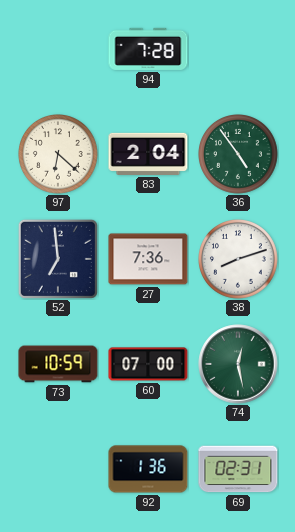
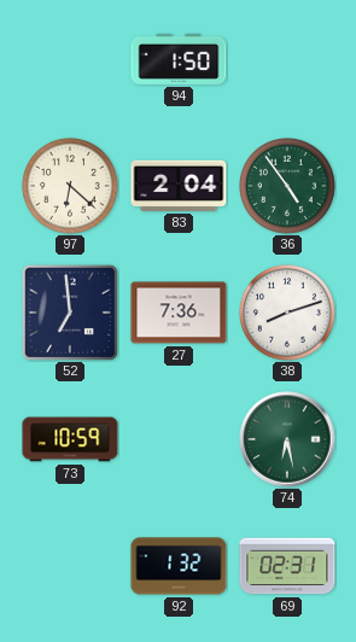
94: 7:28 -> 1:50
60: 07:00 -> none
74: 12:28 -> 6:28
92: 1:36 -> 1:32
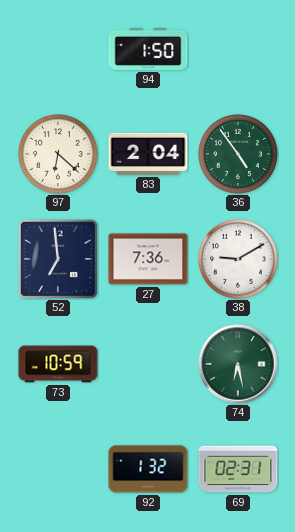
38: 8:12 -> 9:10
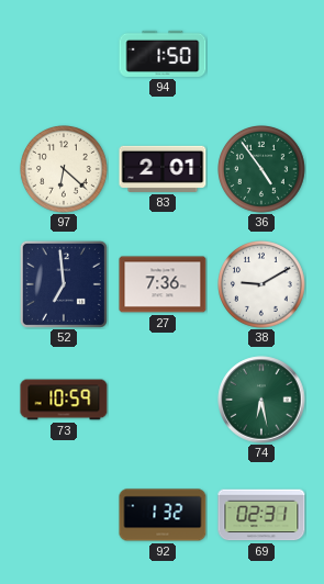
83: 2:04 -> 2:01
